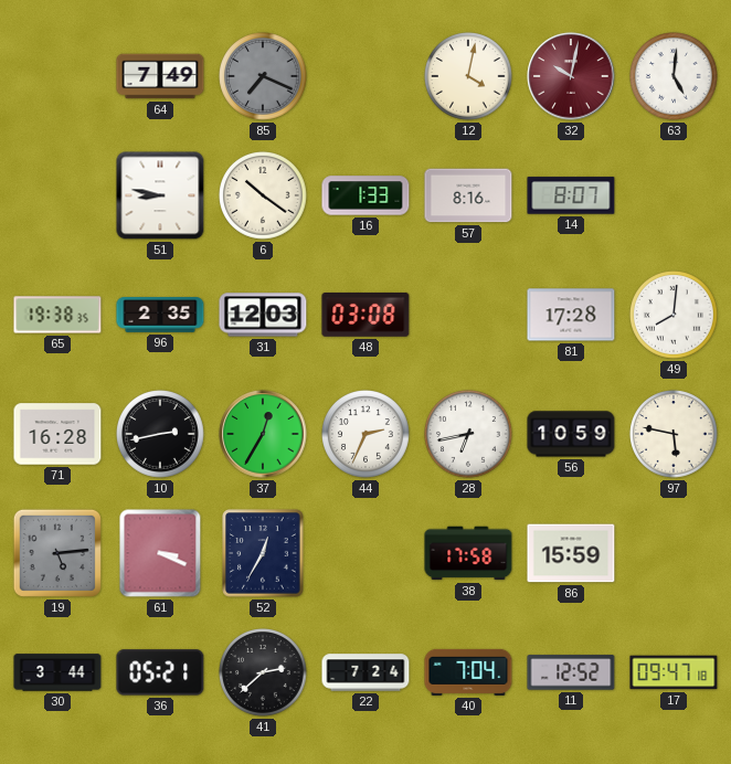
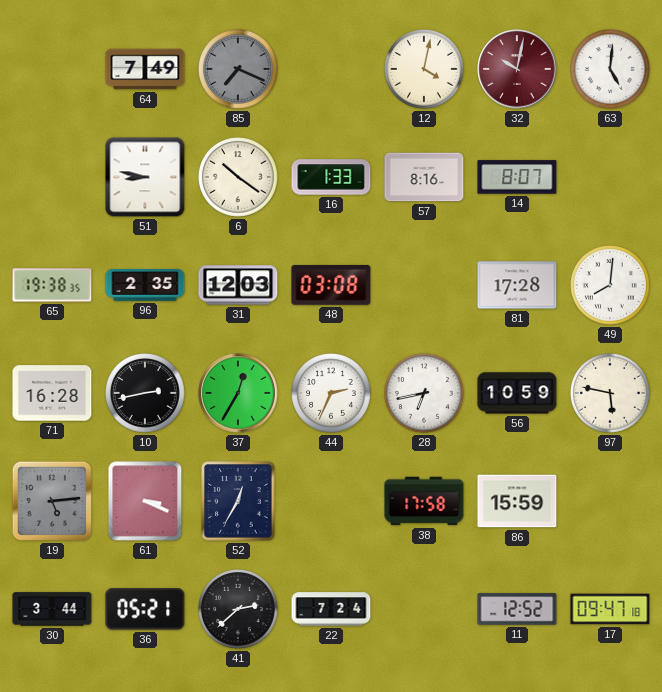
40: 7:04 -> none
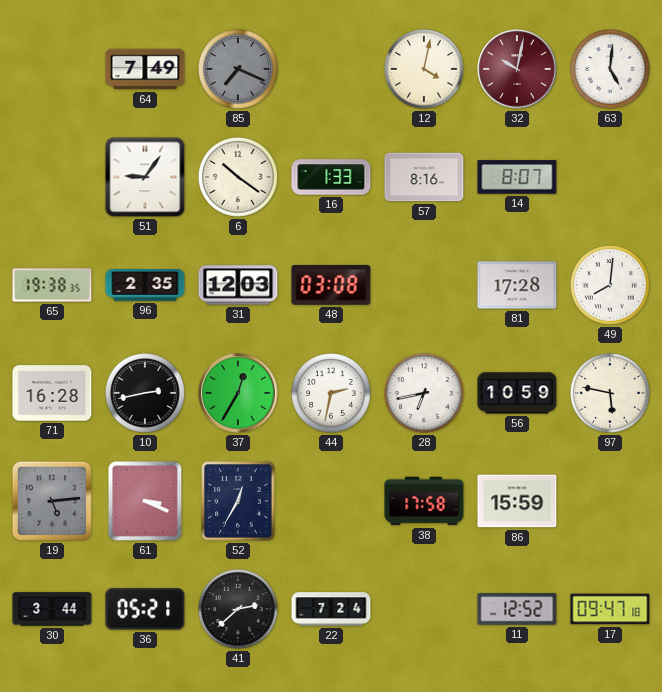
51: 8:47 -> 9:06
44: 2:34 -> 2:32
